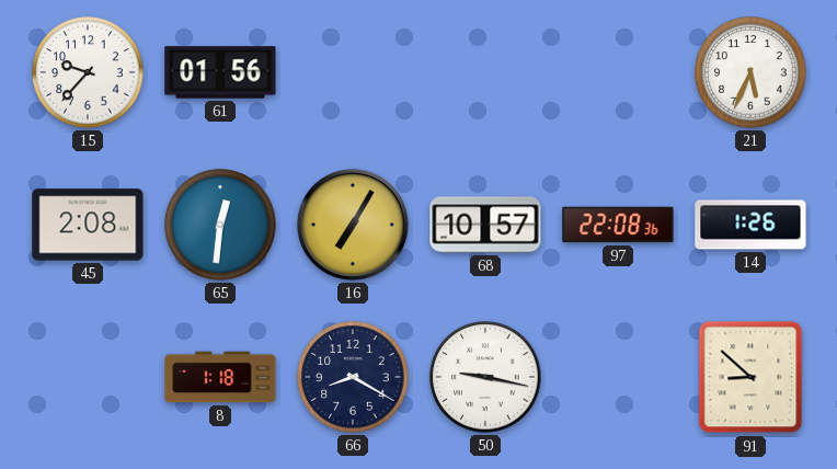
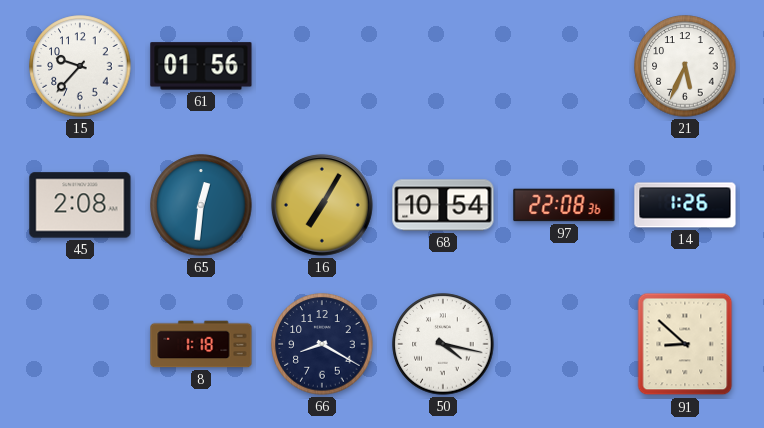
68: 10:57 -> 10:54
50: 9:17 -> 4:17
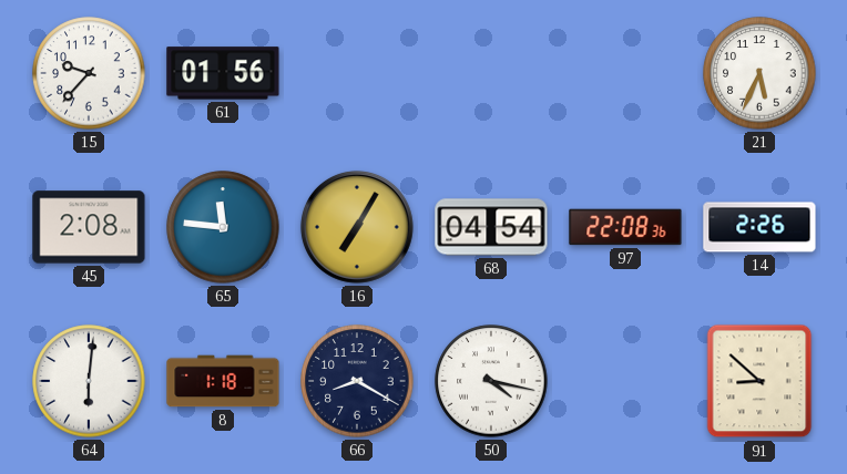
65: 12:31 -> 11:46
68: 10:54 -> 04:54
14: 1:26 -> 2:26
64: none -> 6:01
